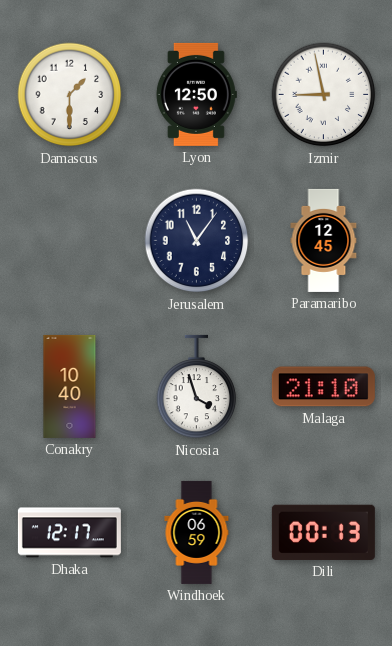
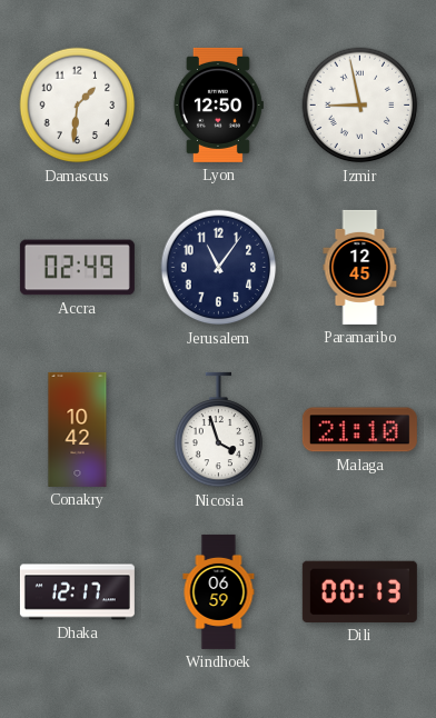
Damascus: 1:30 -> 1:31
Accra: none -> 02:49
Conakry: 10:40 -> 10:42
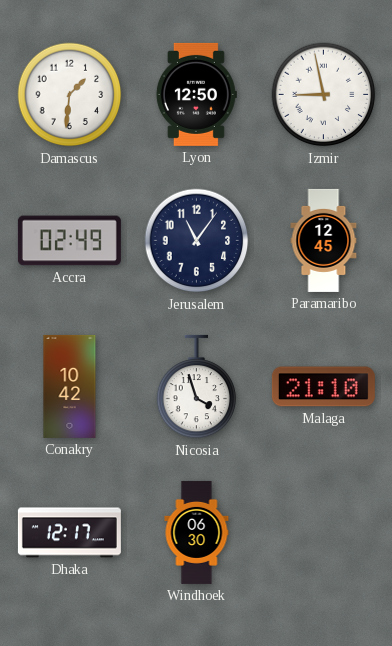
Windhoek: 06:59 -> 06:30
Dili: 00:13 -> none
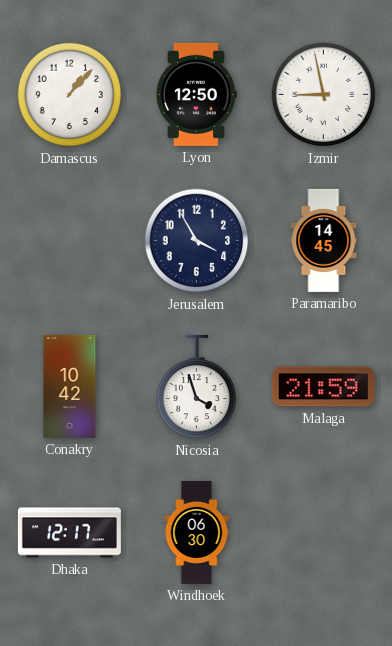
Damascus: 1:31 -> 1:07
Accra: 02:49 -> none
Jerusalem: 11:06 -> 3:55
Paramaribo: 12:45 -> 14:45
Malaga: 21:10 -> 21:59
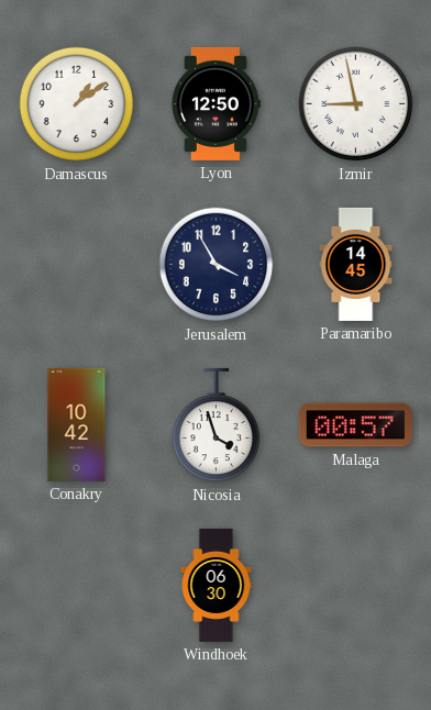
Damascus: 1:07 -> 1:09
Malaga: 21:59 -> 00:57
Dhaka: 12:17 -> none
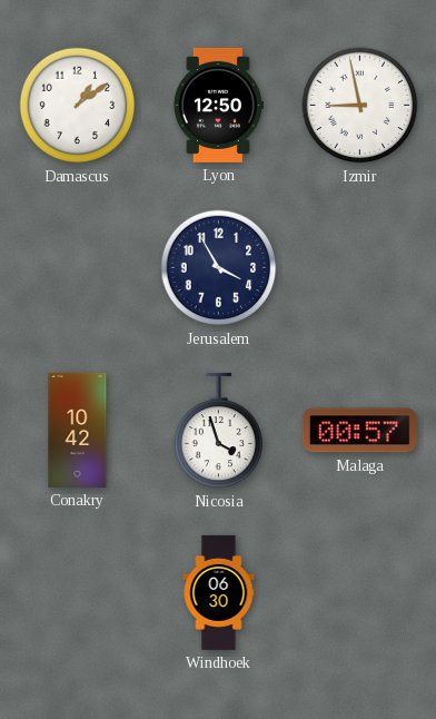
Paramaribo: 14:45 -> none
